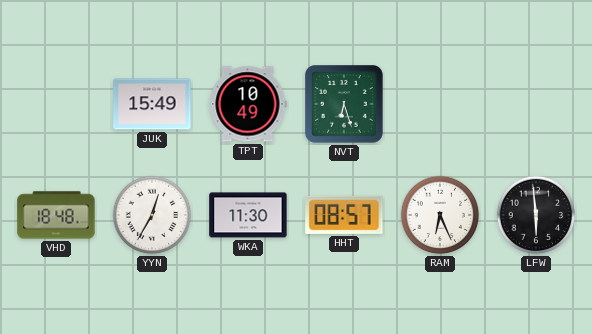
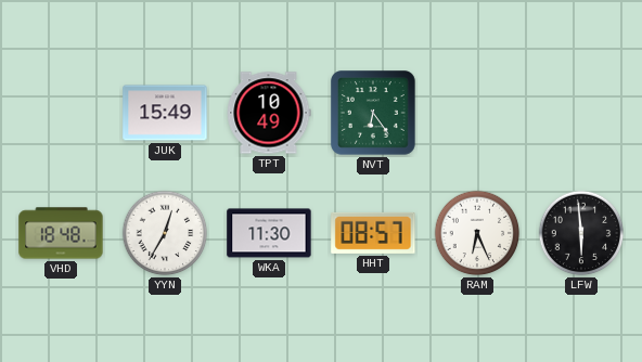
NVT: 6:27 -> 6:24
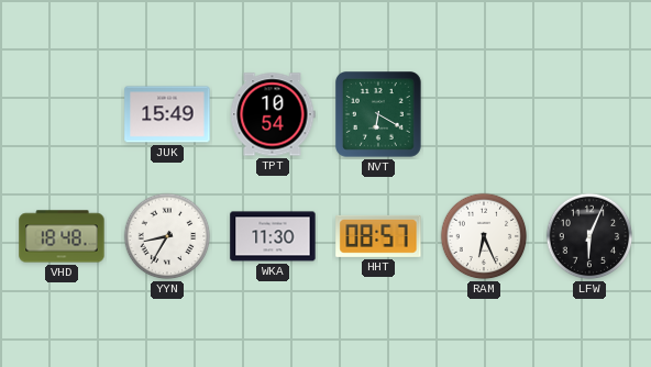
TPT: 10:49 -> 10:54
NVT: 6:24 -> 6:20
YYN: 12:35 -> 8:35
LFW: 5:59 -> 6:04
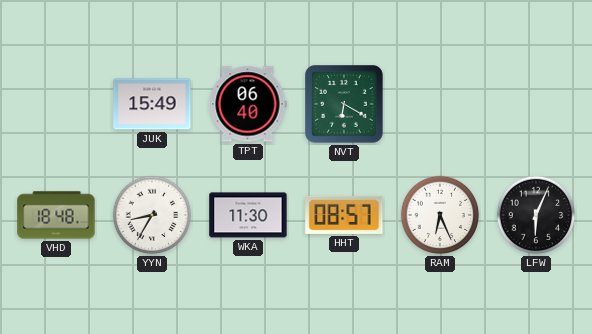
TPT: 10:54 -> 06:40
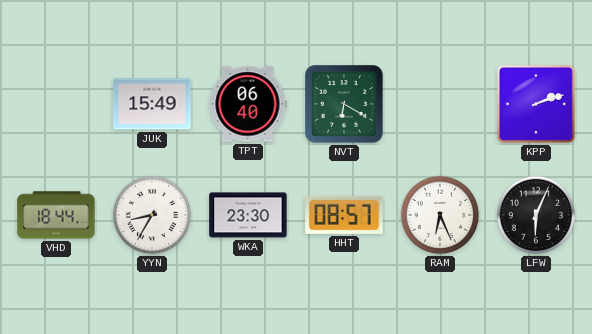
KPP: none -> 2:12
VHD: 18:48 -> 18:44
WKA: 11:30 -> 23:30
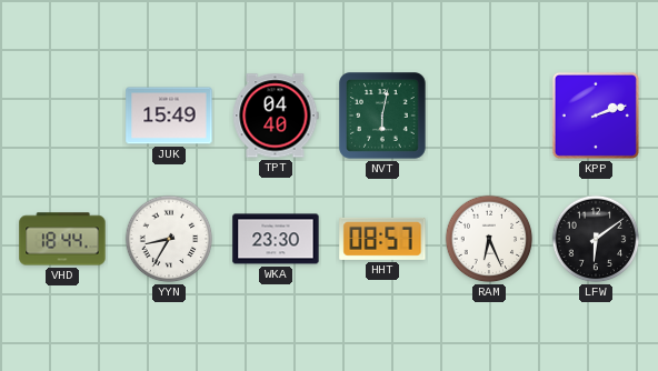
TPT: 06:40 -> 04:40
NVT: 6:20 -> 6:02
LFW: 6:04 -> 6:09
